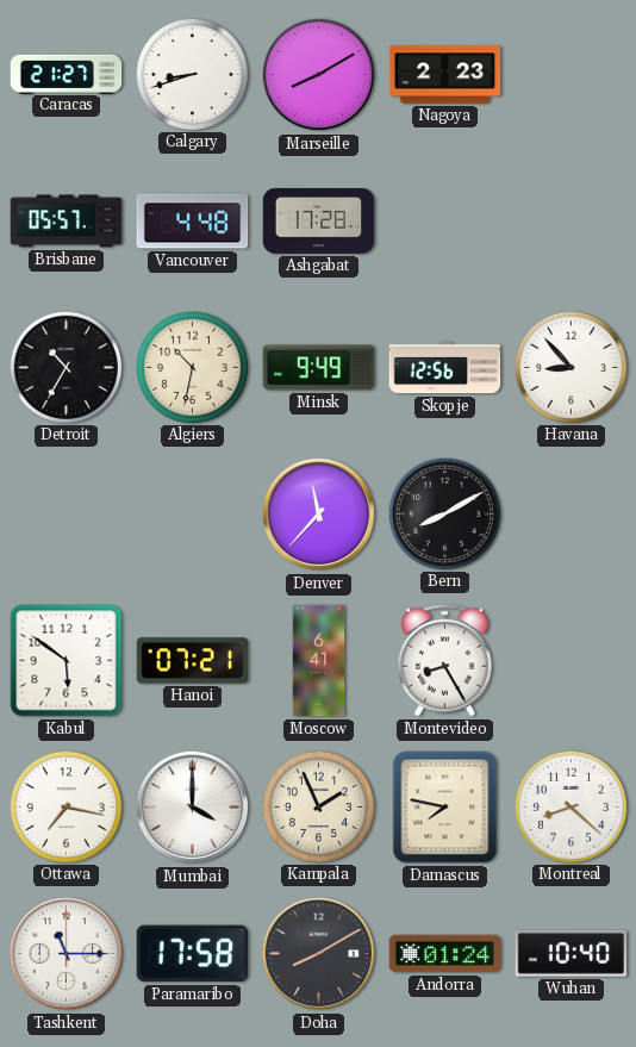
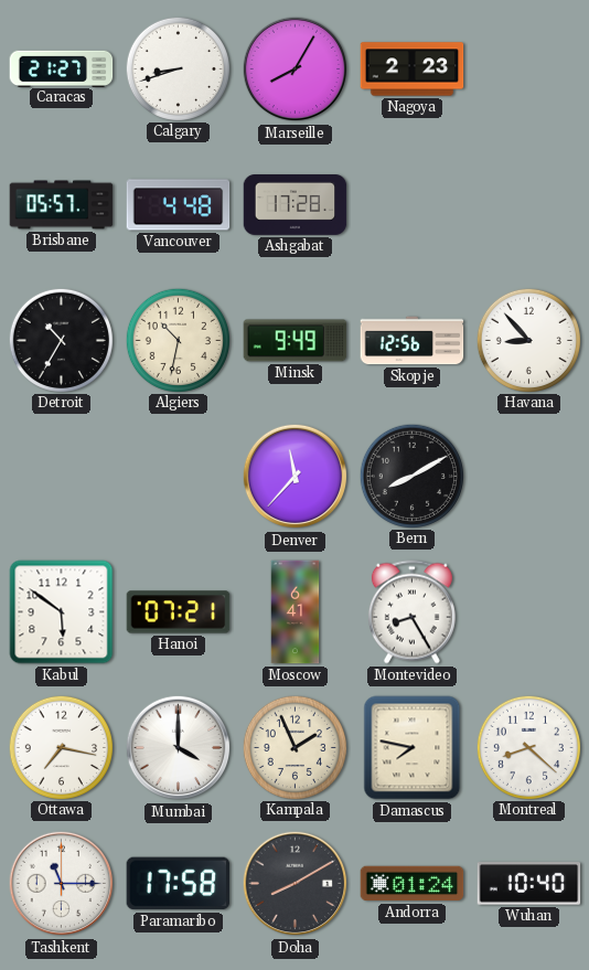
Marseille: 8:10 -> 8:05
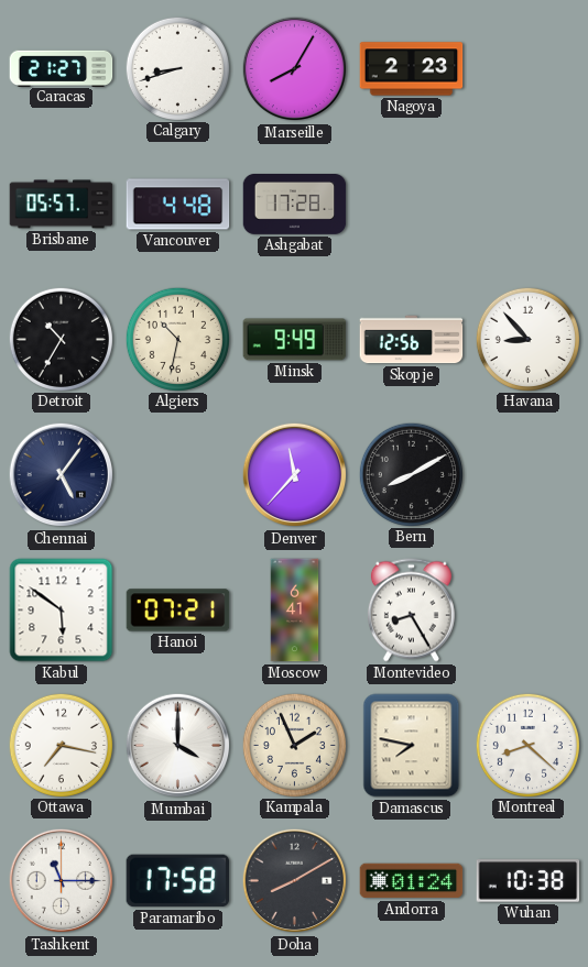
Chennai: none -> 5:06
Wuhan: 10:40 -> 10:38
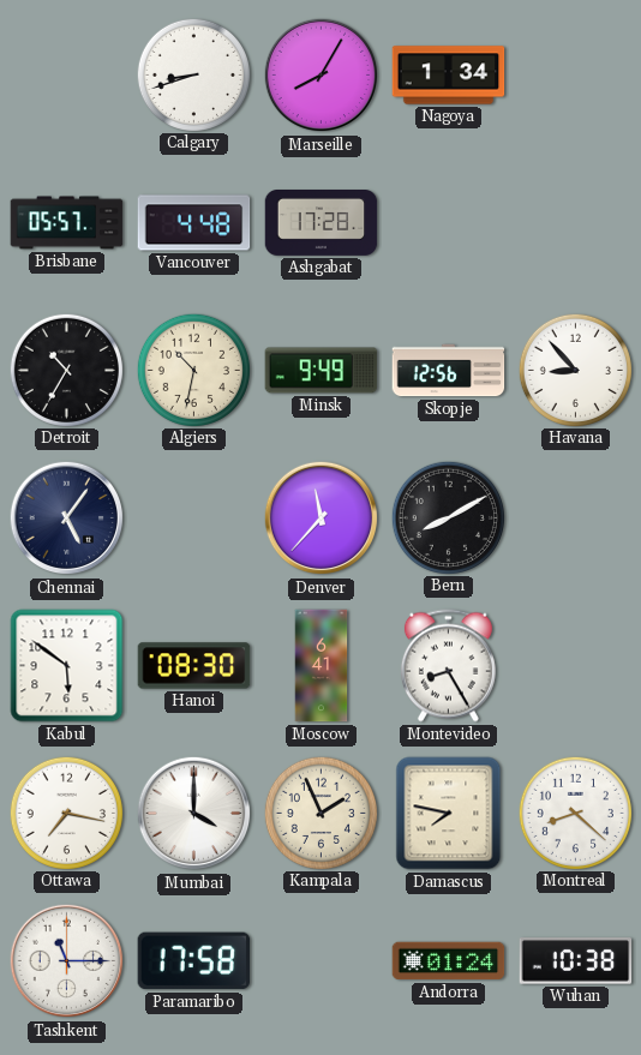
Caracas: 21:27 -> none
Nagoya: 2:23 -> 1:34
Hanoi: 07:21 -> 08:30
Doha: 8:10 -> none
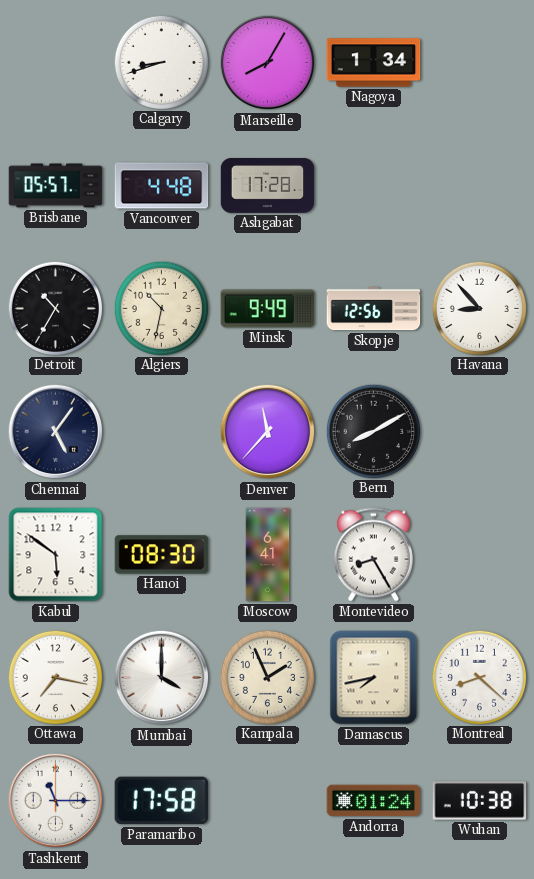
Damascus: 7:47 -> 7:43
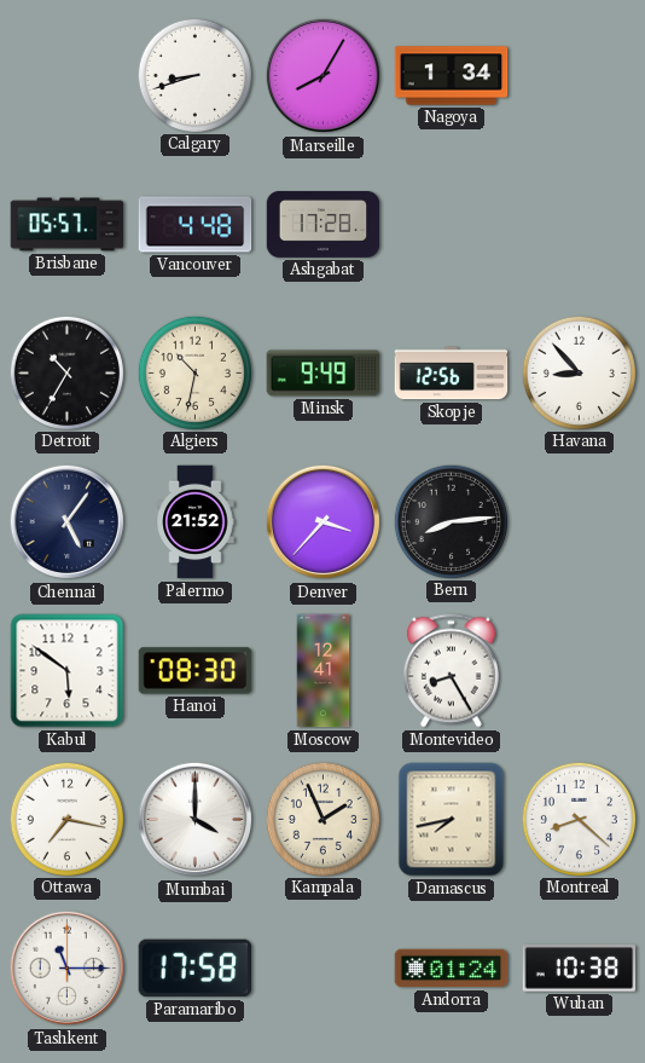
Palermo: none -> 21:52
Denver: 11:37 -> 3:37
Bern: 8:10 -> 8:14
Moscow: 6:41 -> 12:41
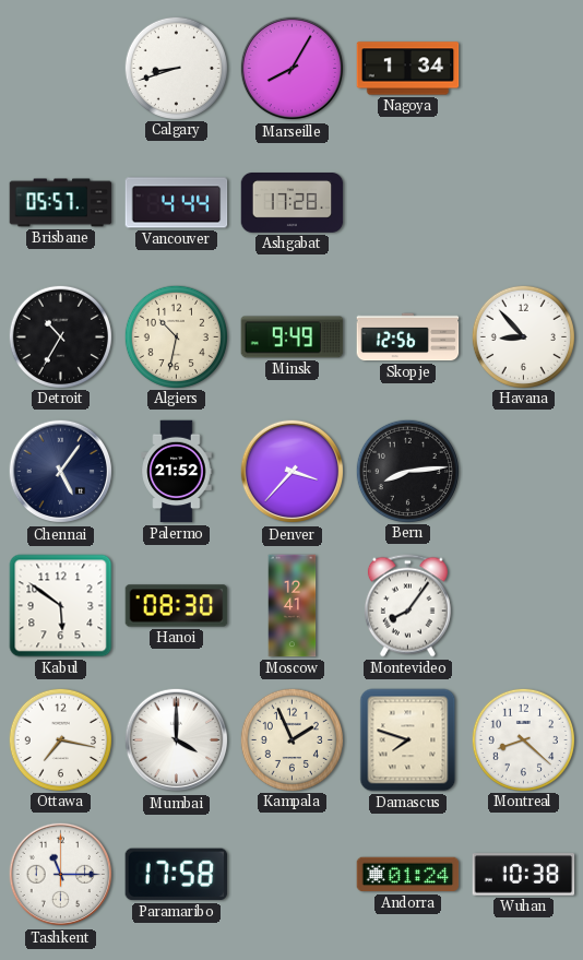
Vancouver: 4:48 -> 4:44
Montevideo: 8:25 -> 8:06
Damascus: 7:43 -> 7:48
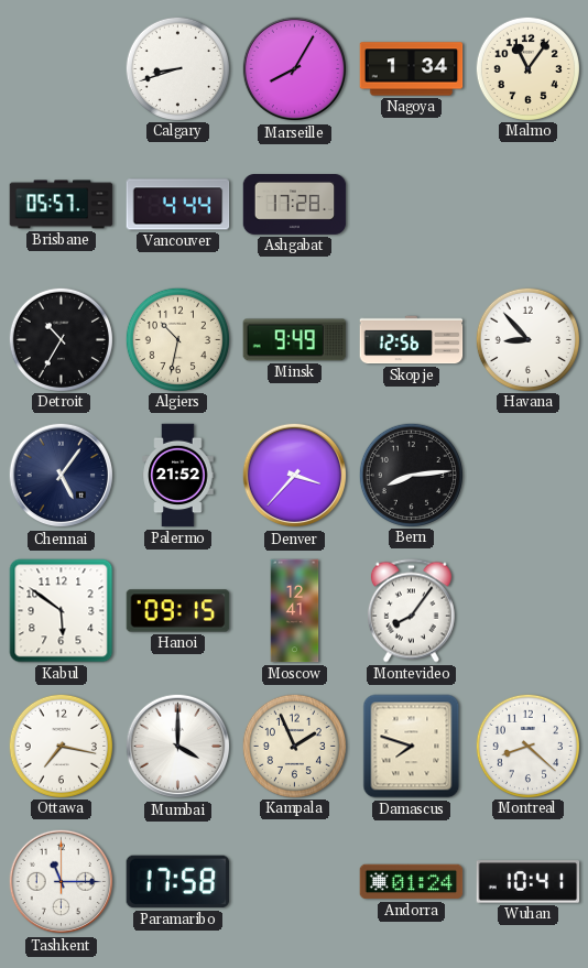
Malmo: none -> 11:06
Hanoi: 08:30 -> 09:15
Wuhan: 10:38 -> 10:41
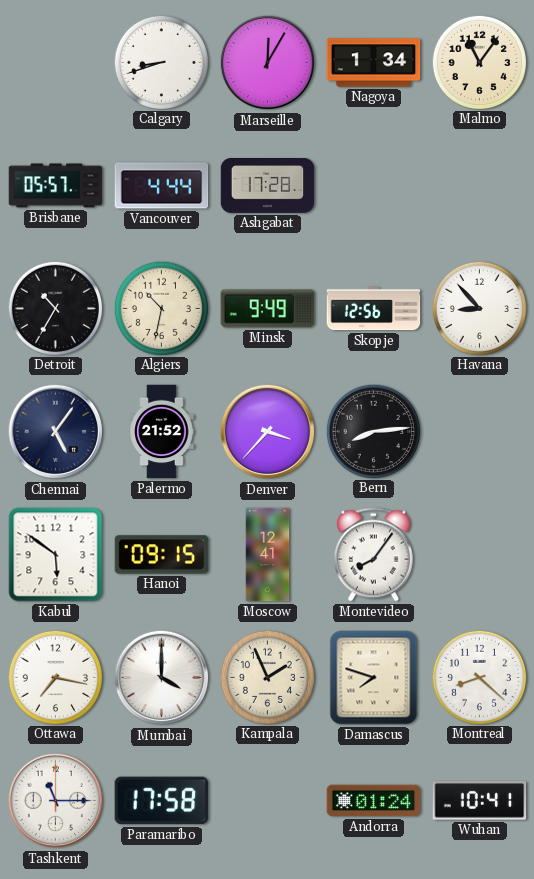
Marseille: 8:05 -> 12:05
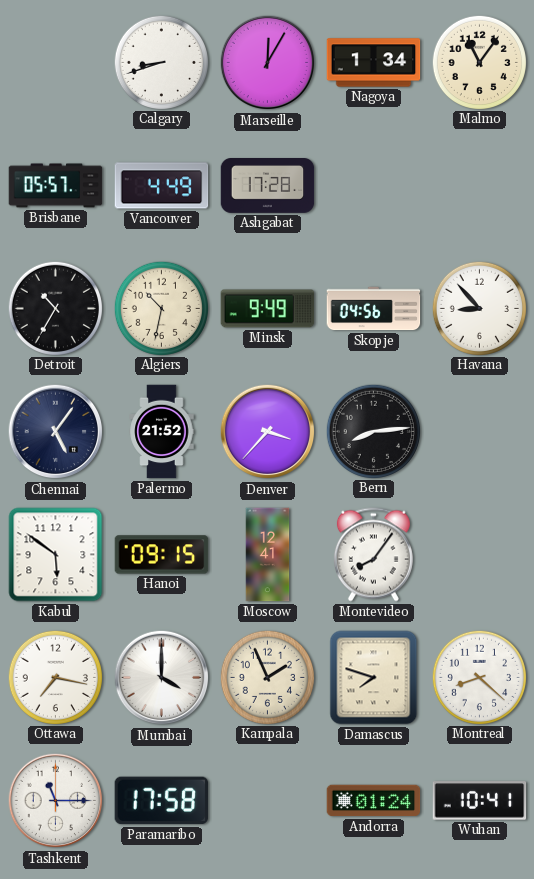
Vancouver: 4:44 -> 4:49
Skopje: 12:56 -> 04:56
